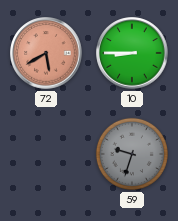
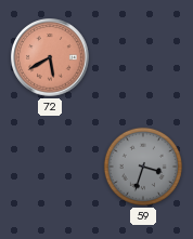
10: 8:45 -> none
59: 9:33 -> 3:33
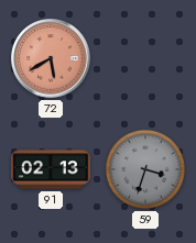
91: none -> 02:13
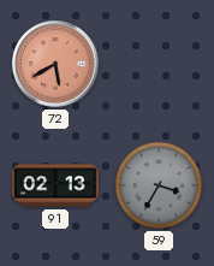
59: 3:33 -> 3:35
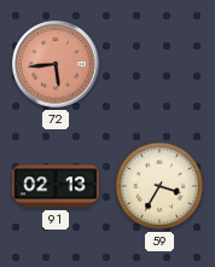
72: 5:40 -> 5:44
59 dial: grey -> cream
